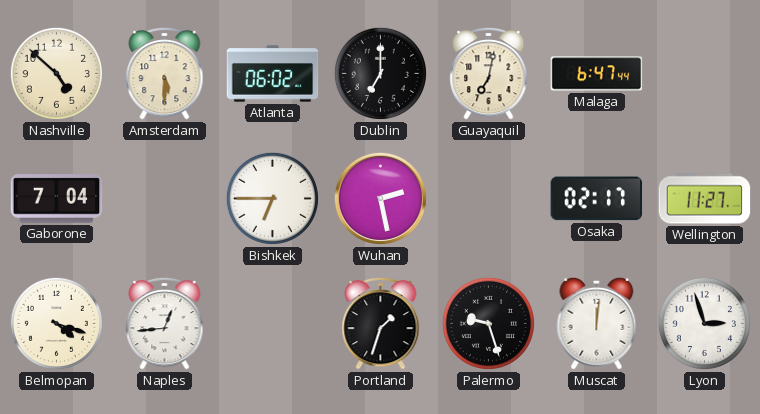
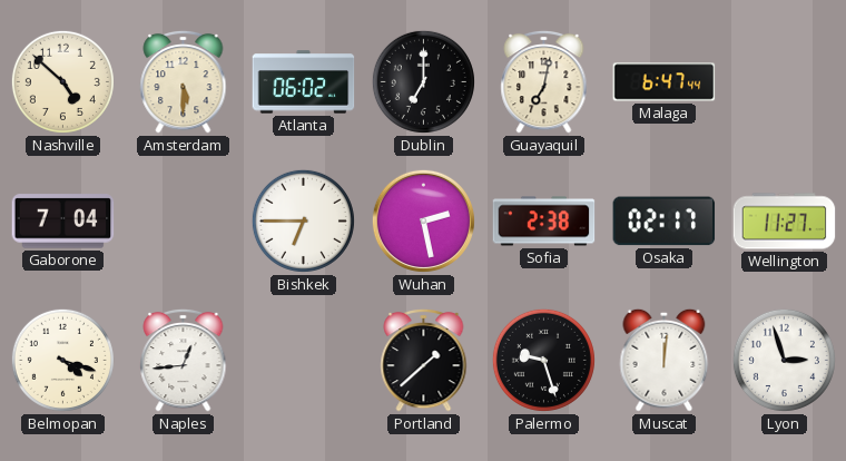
Sofia: none -> 2:38
Portland: 1:33 -> 1:38
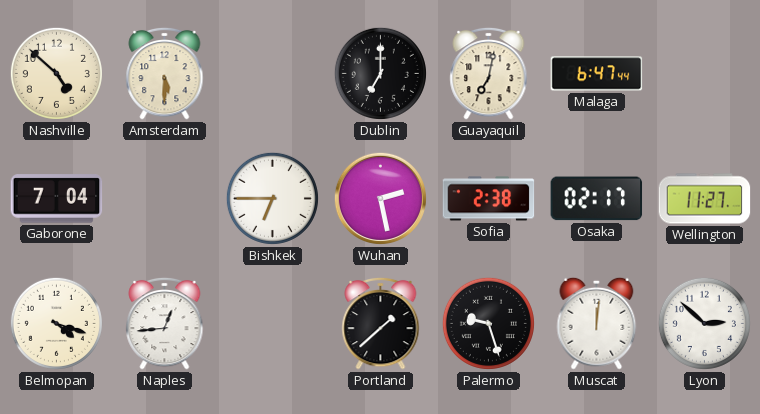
Atlanta: 06:02 -> none
Lyon: 2:57 -> 2:52
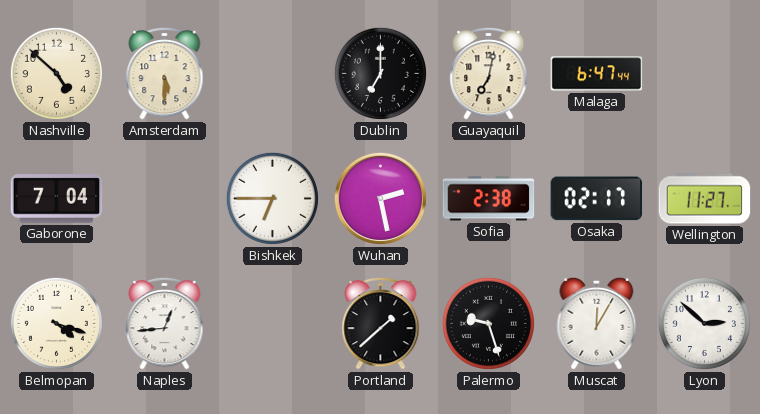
Muscat: 12:01 -> 12:05
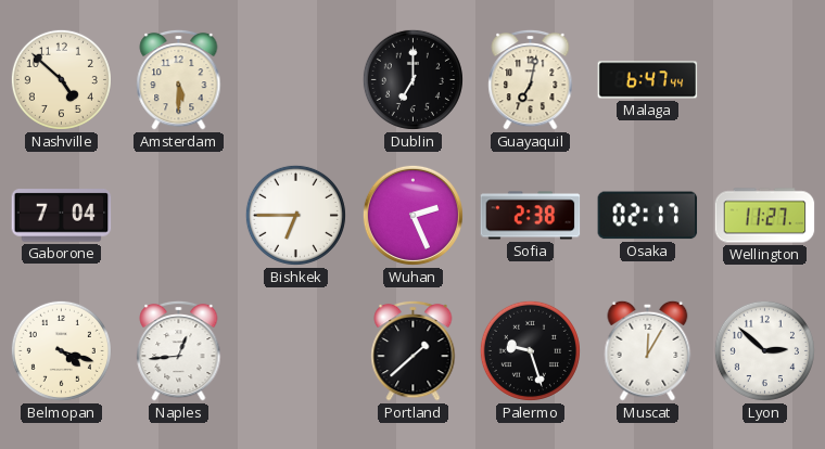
Wuhan: 2:28 -> 2:26
